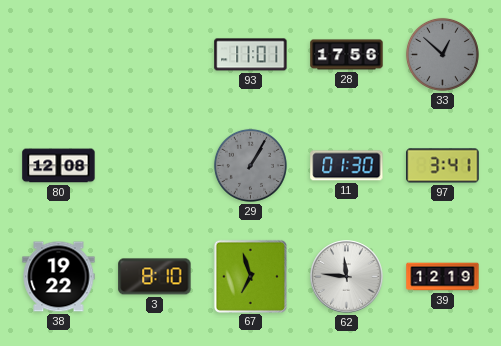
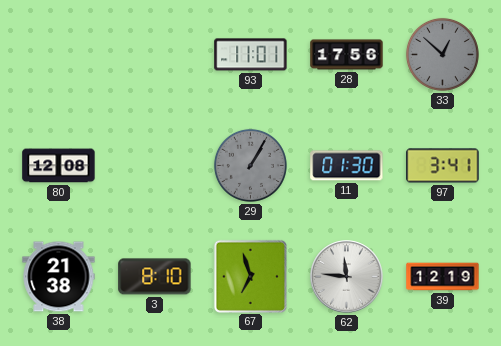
38: 19:22 -> 21:38
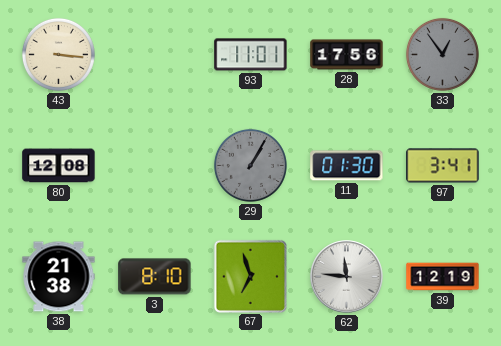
43: none -> 3:16
33: 12:52 -> 12:54
